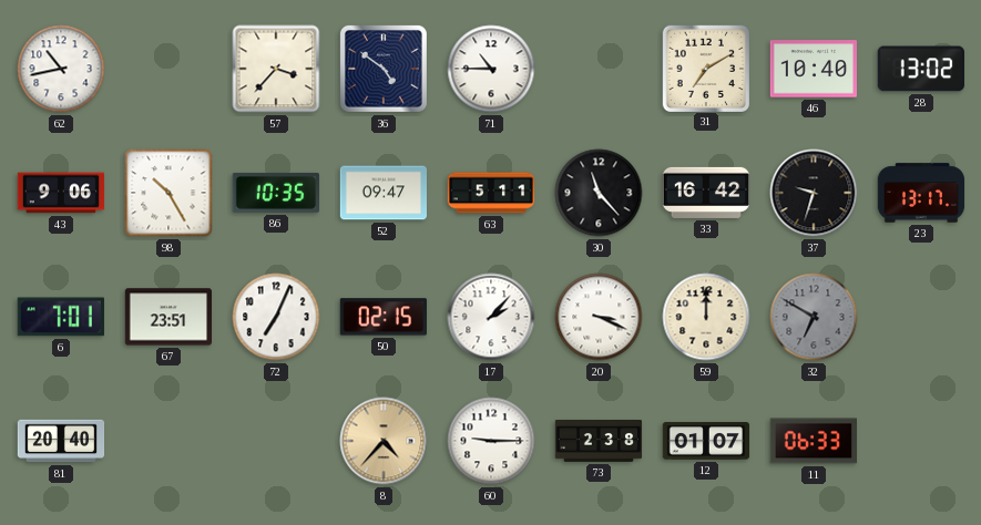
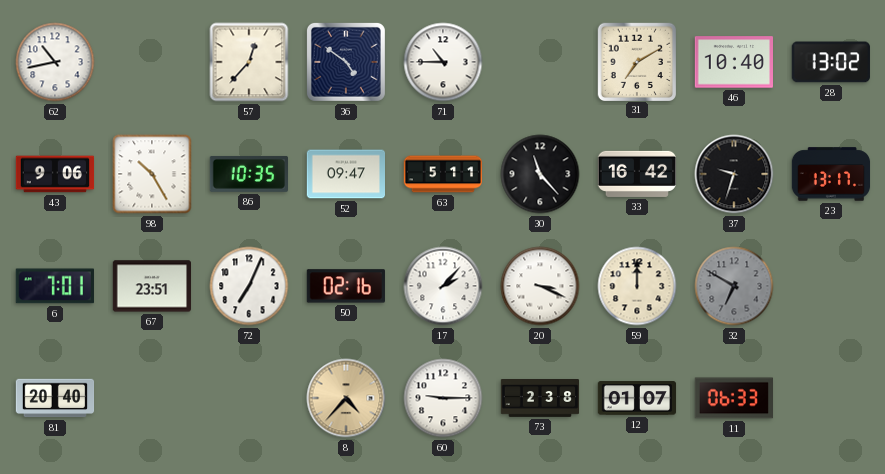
57: 3:37 -> 12:37
50: 02:15 -> 02:16
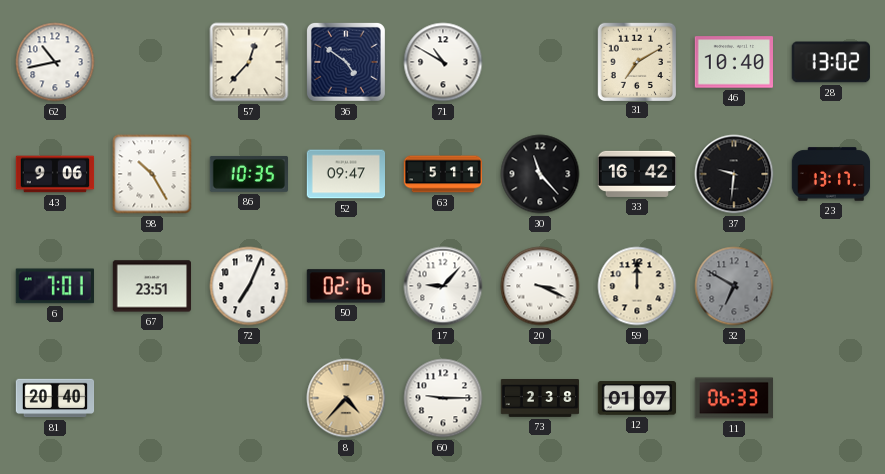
71: 10:45 -> 10:50
37: 9:33 -> 9:31
17: 2:07 -> 9:07
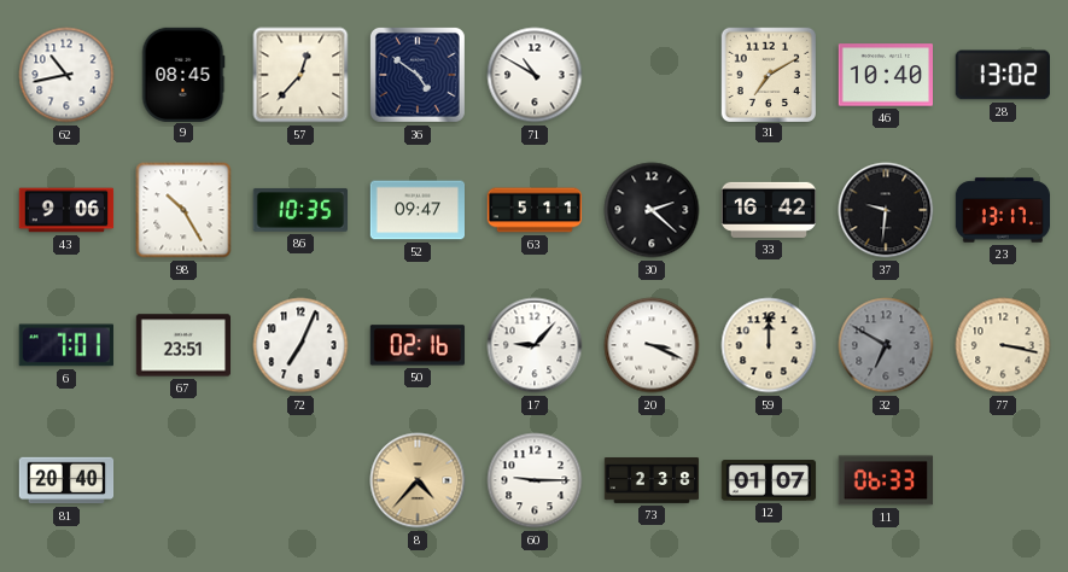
9: none -> 08:45
30: 11:23 -> 2:22
77: none -> 3:17
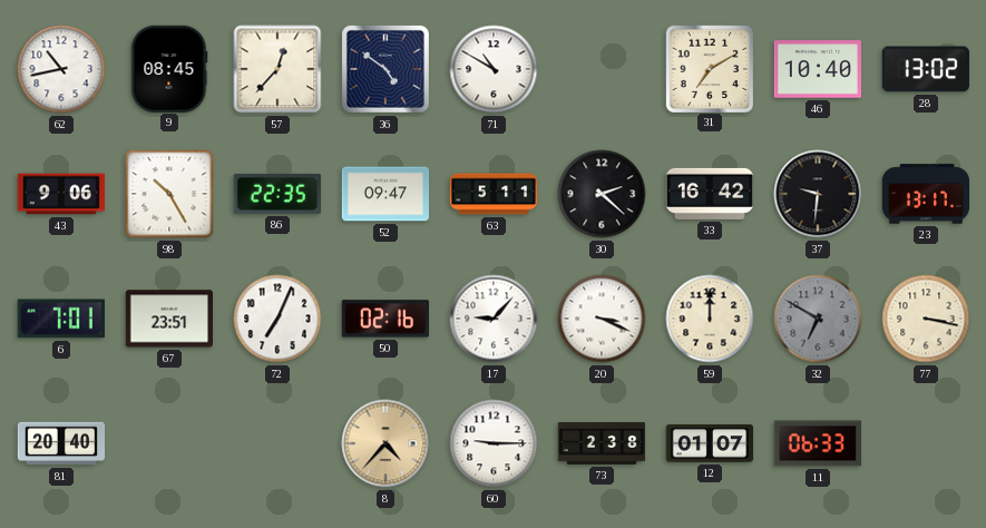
86: 10:35 -> 22:35
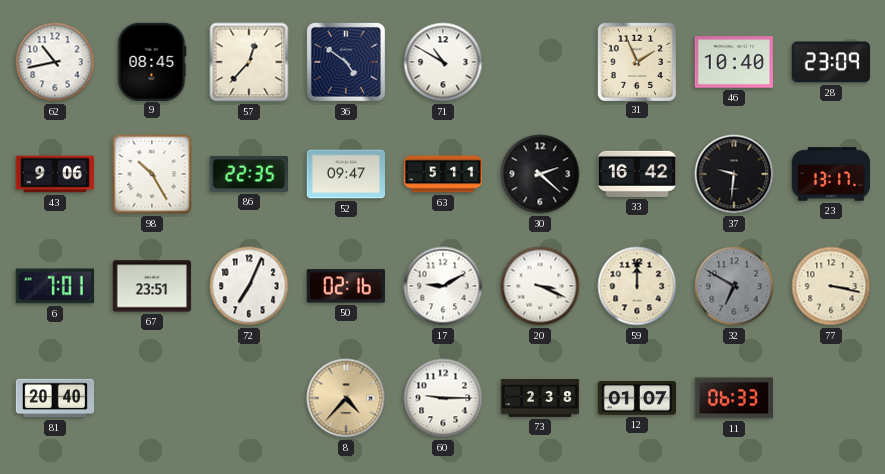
31: 7:10 -> 1:56
28: 13:02 -> 23:09
17: 9:07 -> 9:10
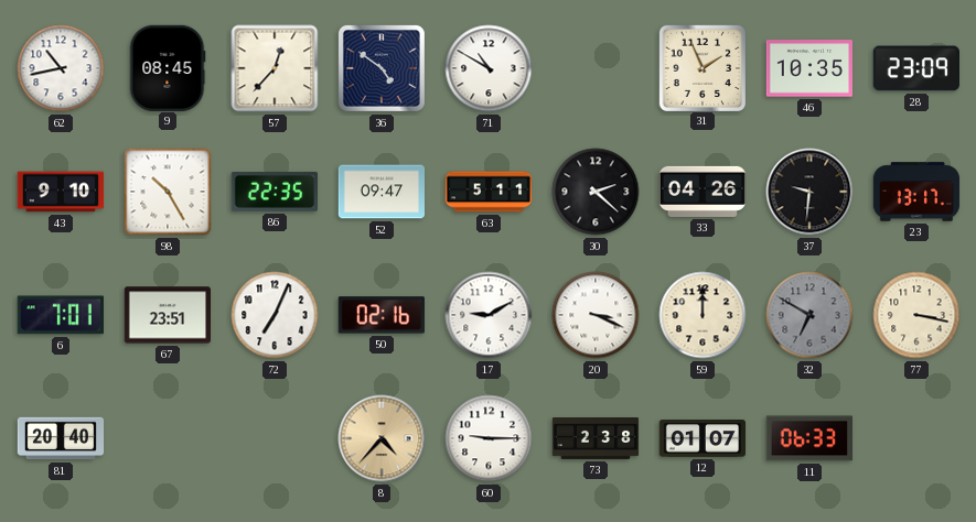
46: 10:40 -> 10:35
43: 9:06 -> 9:10
33: 16:42 -> 04:26
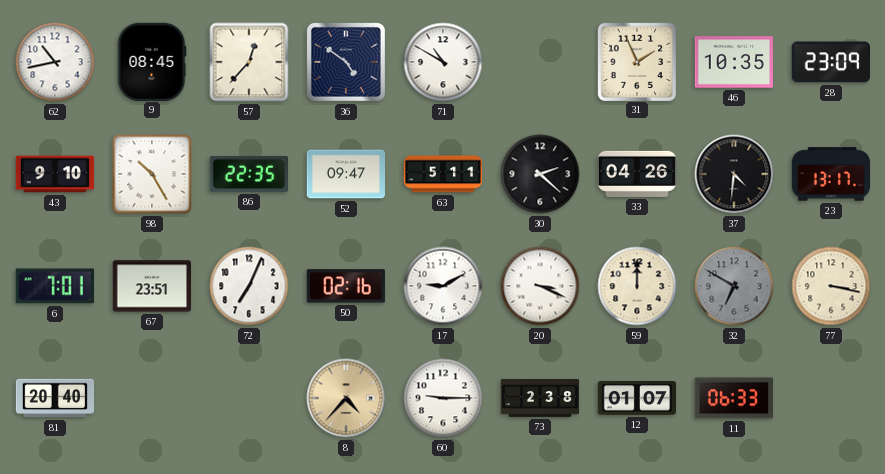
37: 9:31 -> 4:31
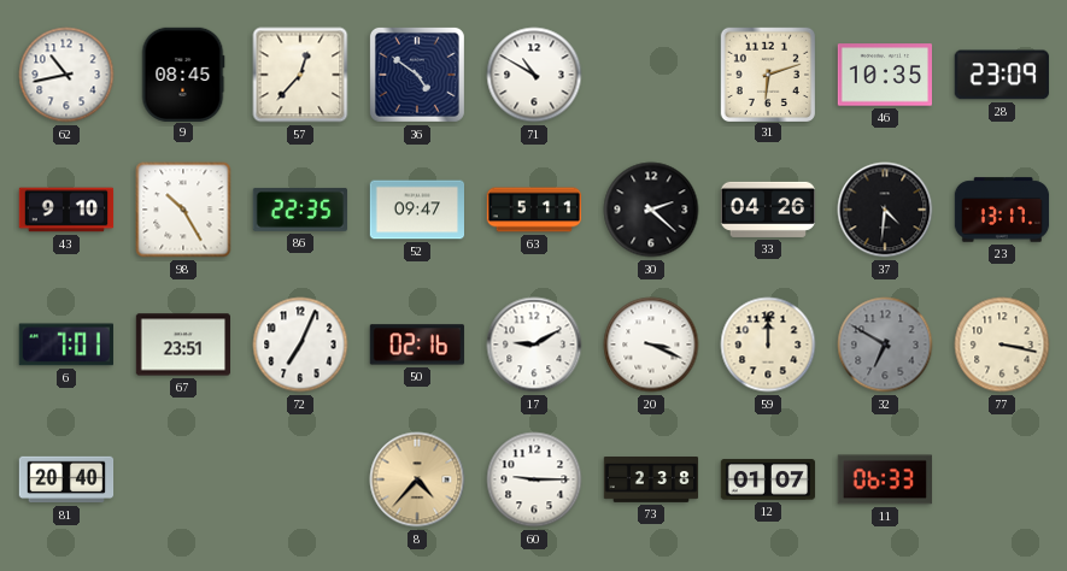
31: 1:56 -> 6:12
